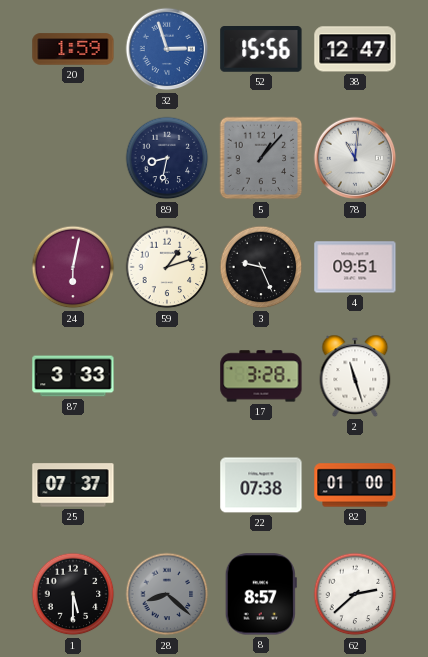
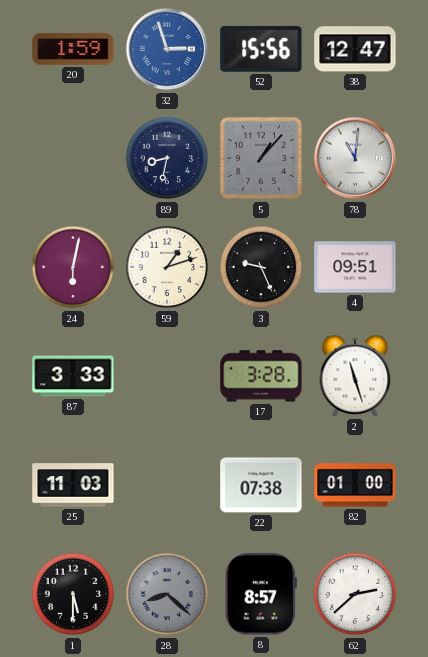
25: 07:37 -> 11:03
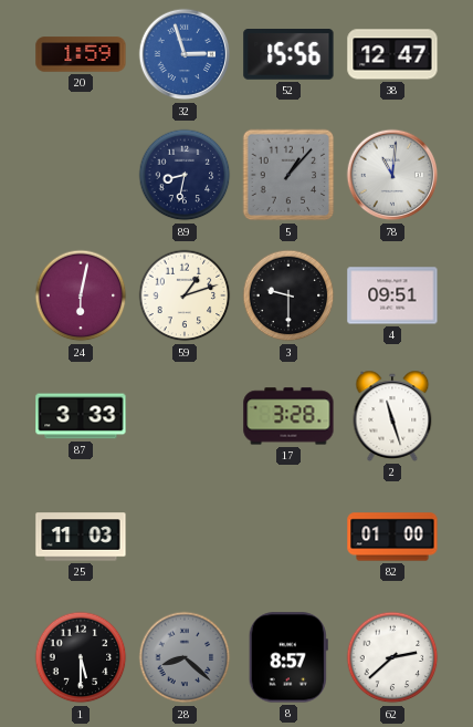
3: 9:26 -> 9:30
22: 07:38 -> none
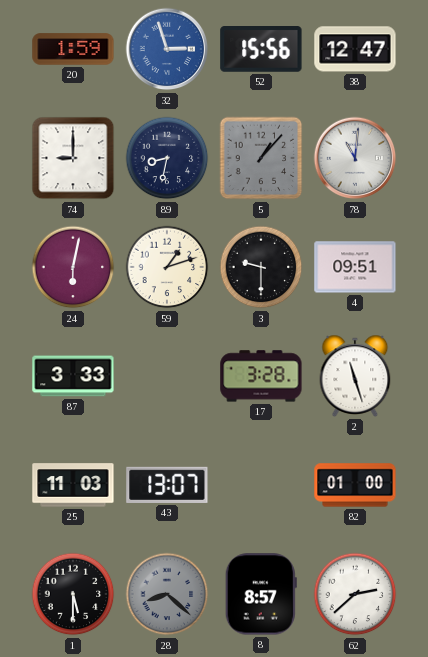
74: none -> 9:00
43: none -> 13:07
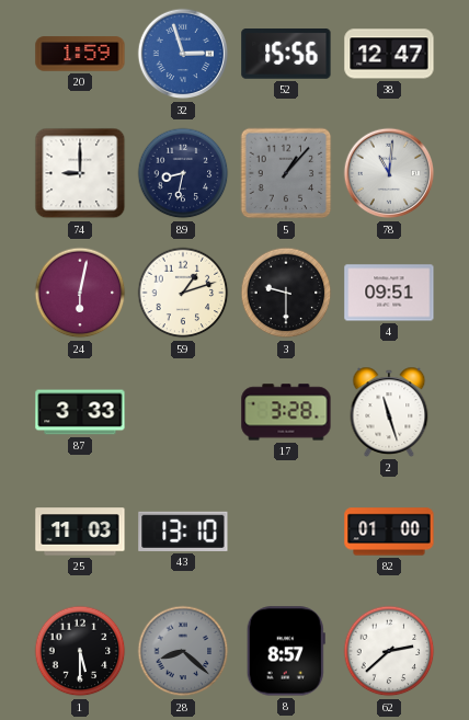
43: 13:07 -> 13:10
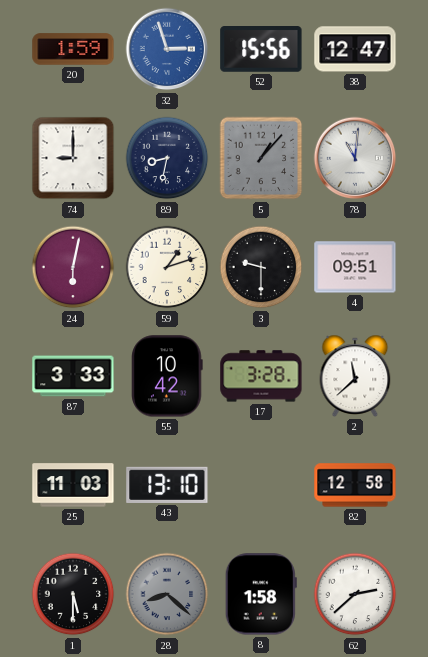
55: none -> 10:42
2: 11:27 -> 11:38
82: 01:00 -> 12:58
8: 8:57 -> 1:58
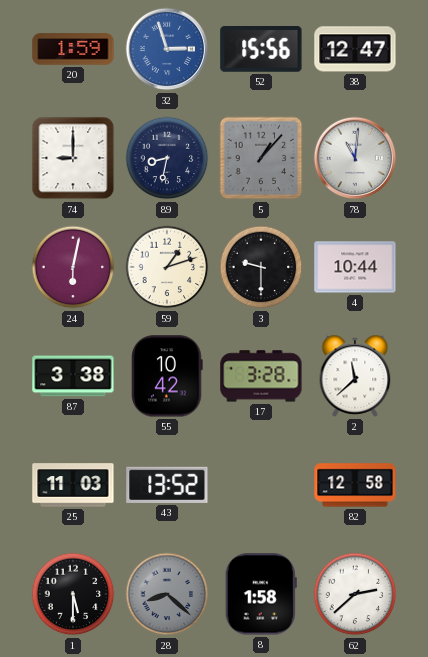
4: 09:51 -> 10:44
87: 3:33 -> 3:38
43: 13:10 -> 13:52
